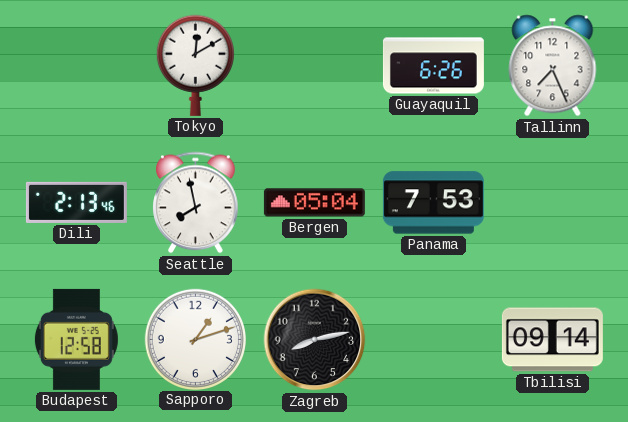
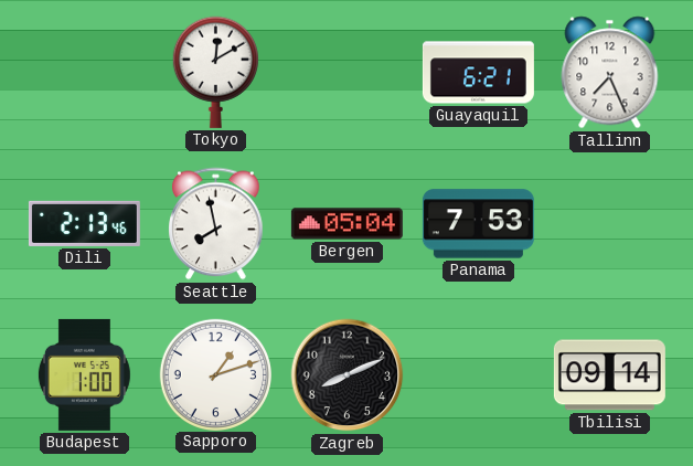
Guayaquil: 6:26 -> 6:21
Budapest: 12:58 -> 1:00
Zagreb: 8:13 -> 8:11
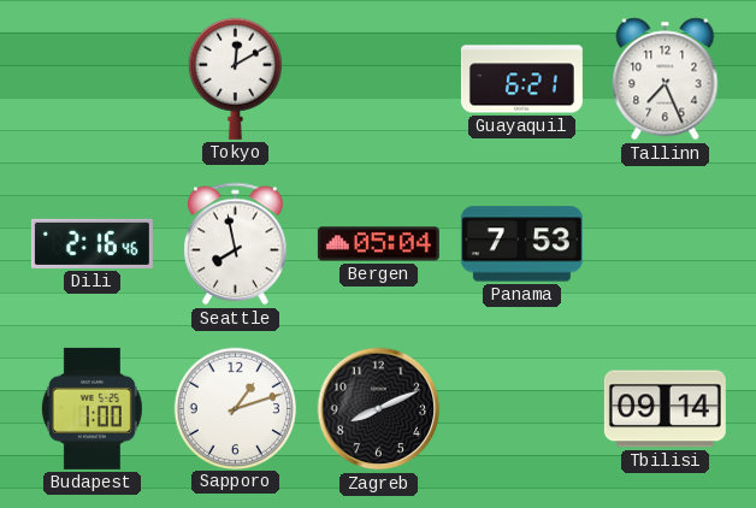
Dili: 2:13 -> 2:16
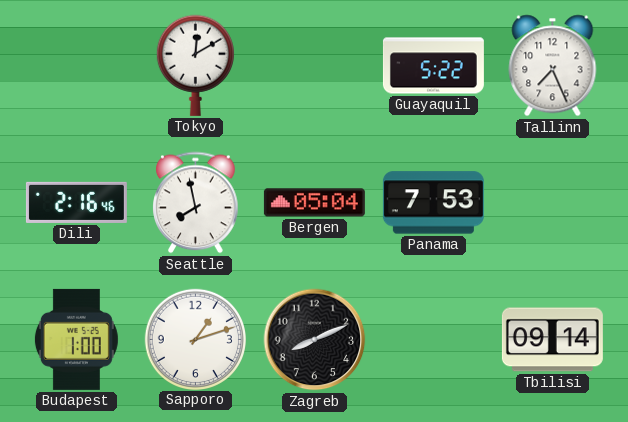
Guayaquil: 6:21 -> 5:22
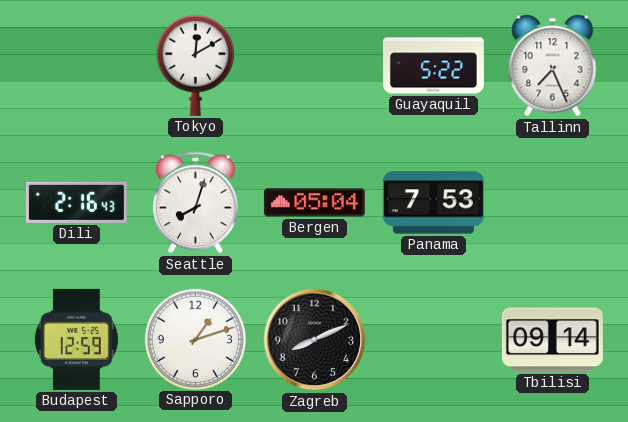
Dili: 2:16:46 -> 2:16:43
Seattle: 7:58 -> 8:03
Budapest: 1:00 -> 12:59
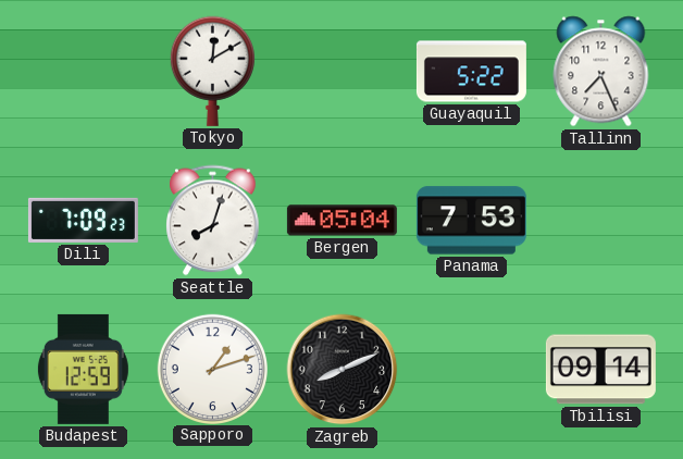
Dili: 2:16 -> 7:09
